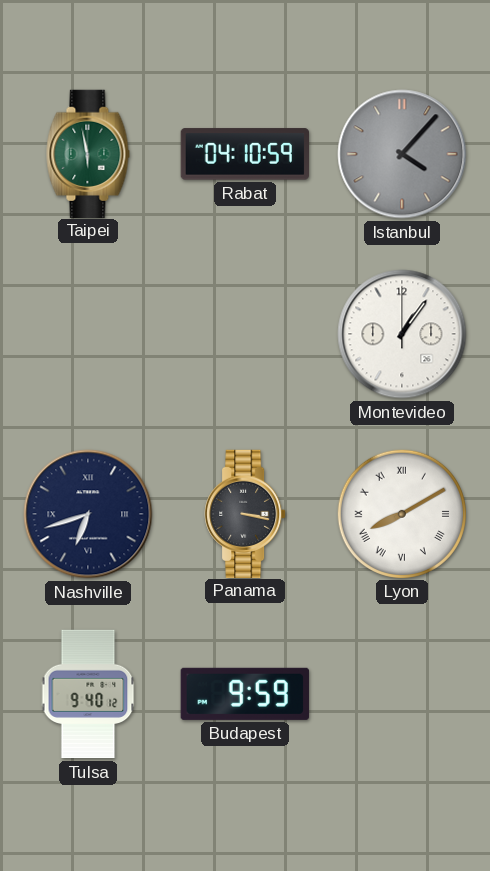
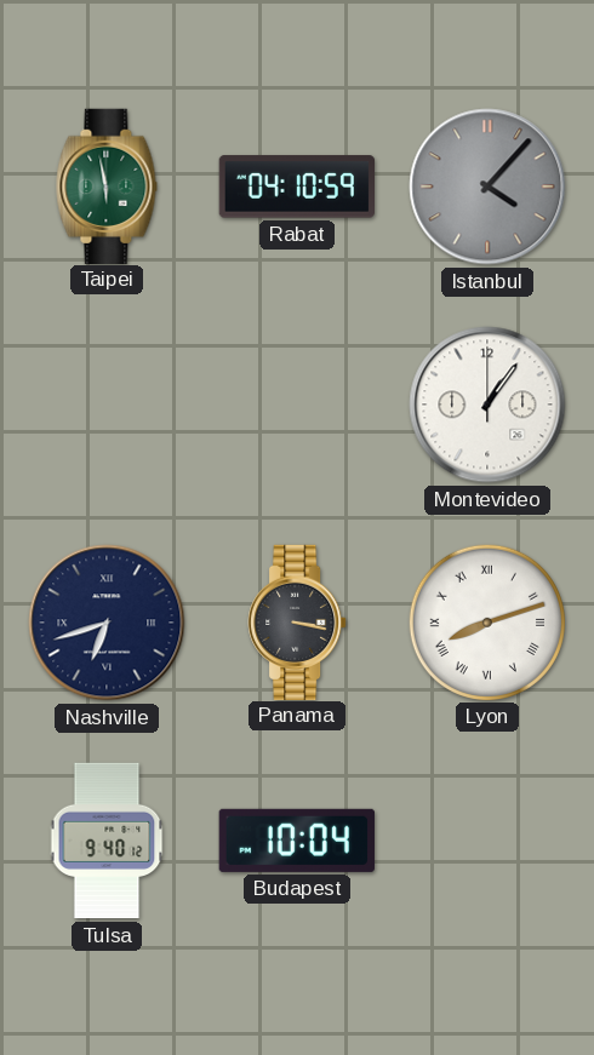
Lyon: 8:10 -> 8:12
Budapest: 9:59 -> 10:04
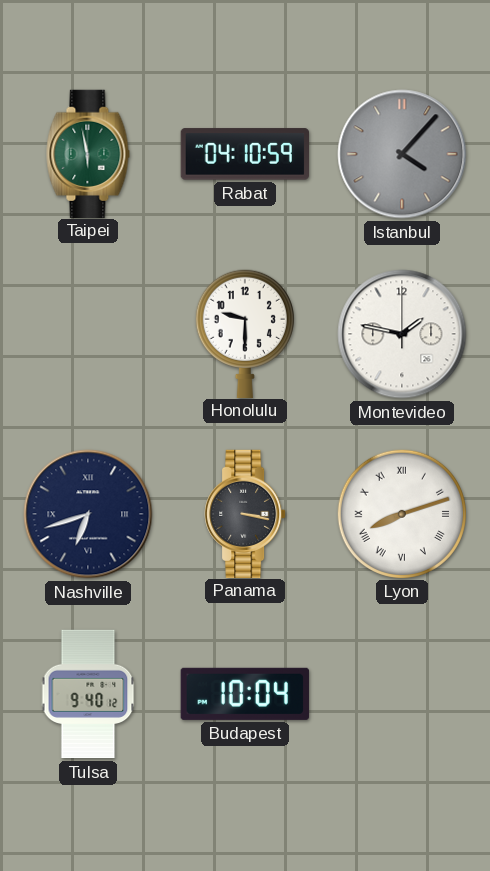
Honolulu: none -> 9:30
Montevideo: 1:06 -> 1:47
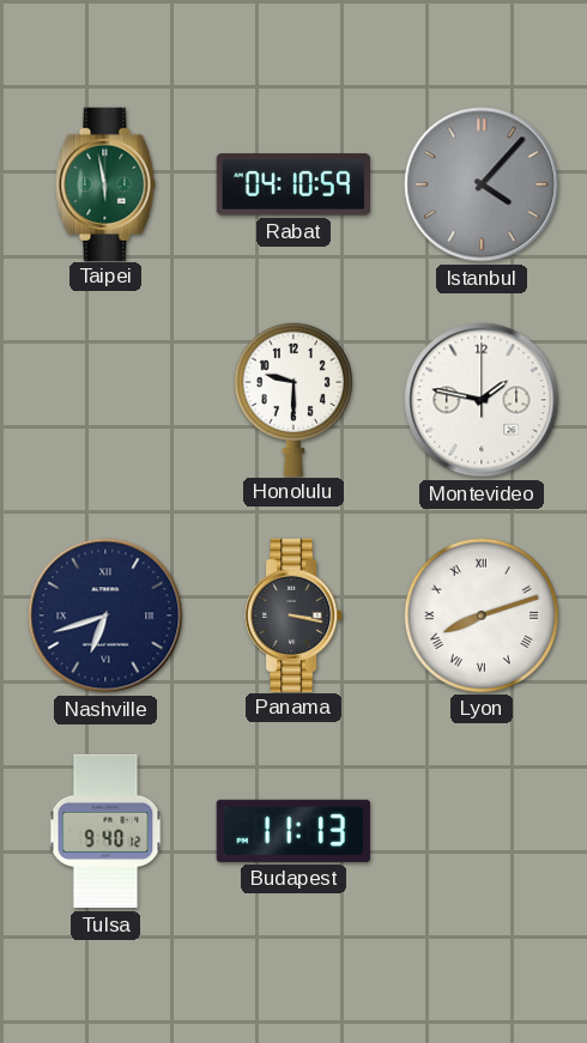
Budapest: 10:04 -> 11:13
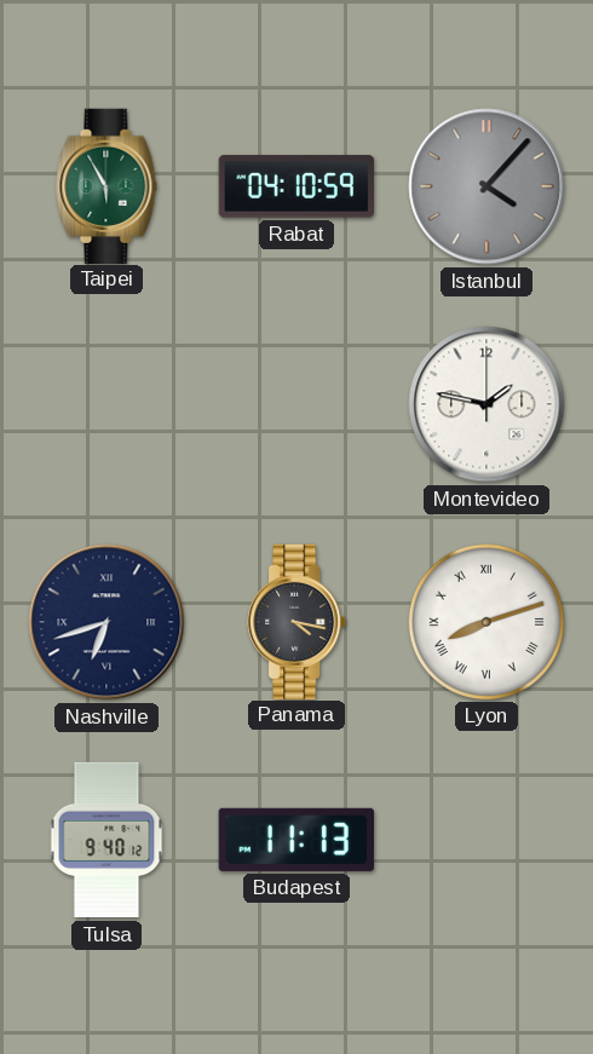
Taipei: 5:58 -> 5:55
Honolulu: 9:30 -> none
Panama: 3:17 -> 4:17
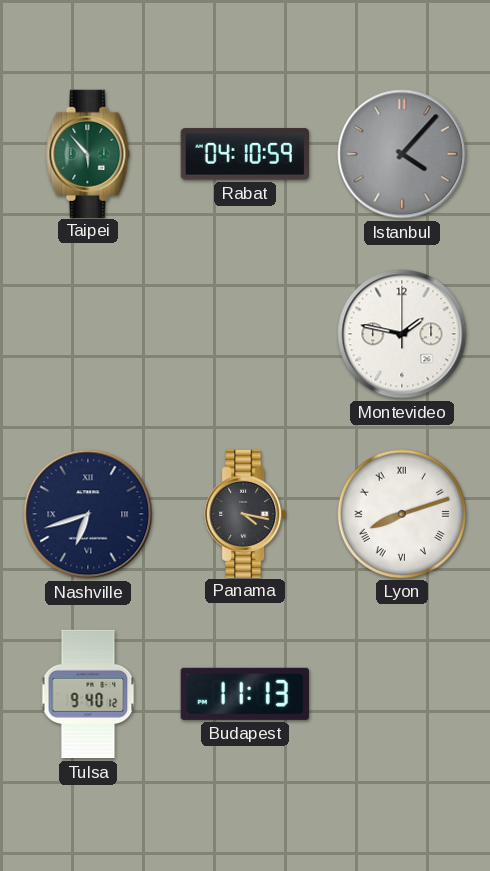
Taipei: 5:55 -> 5:53
